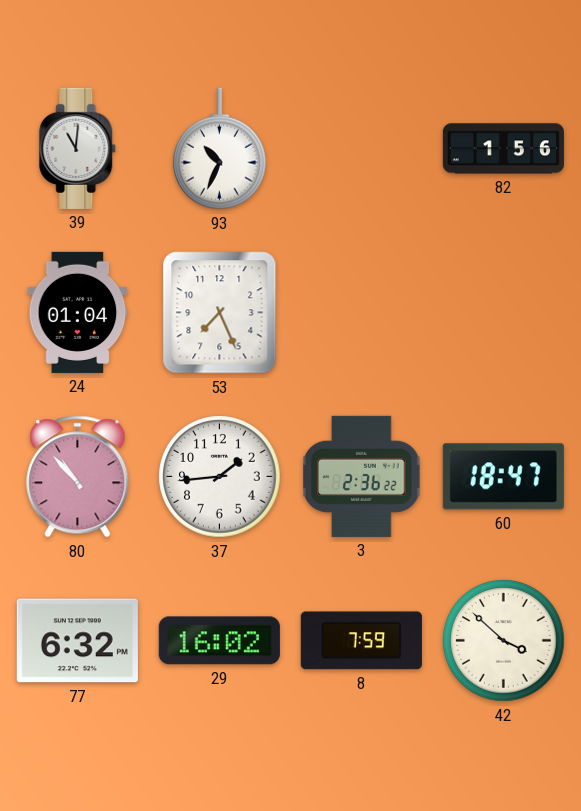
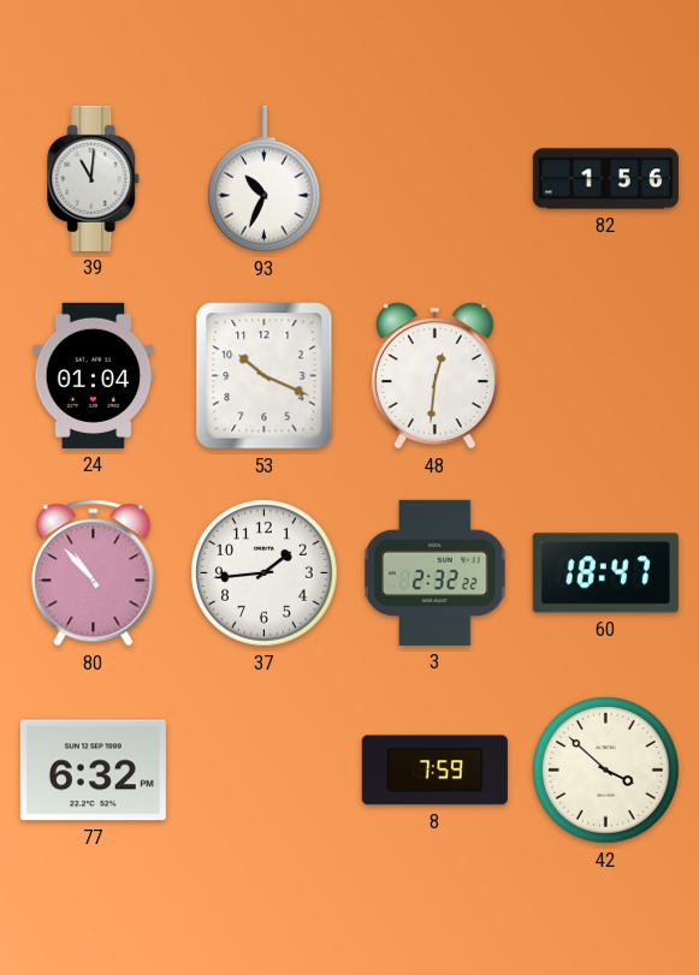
53: 7:26 -> 10:19
48: none -> 12:31
3: 2:36 -> 2:32
29: 16:02 -> none
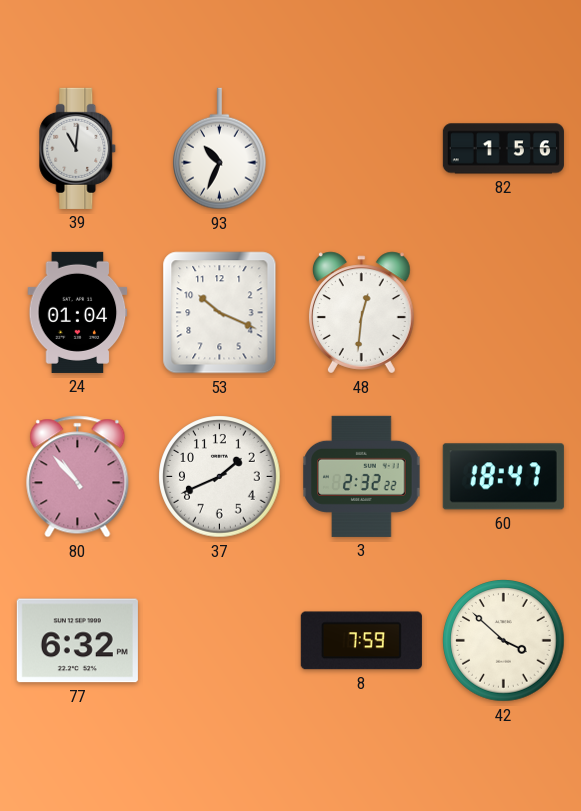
37: 1:44 -> 1:41
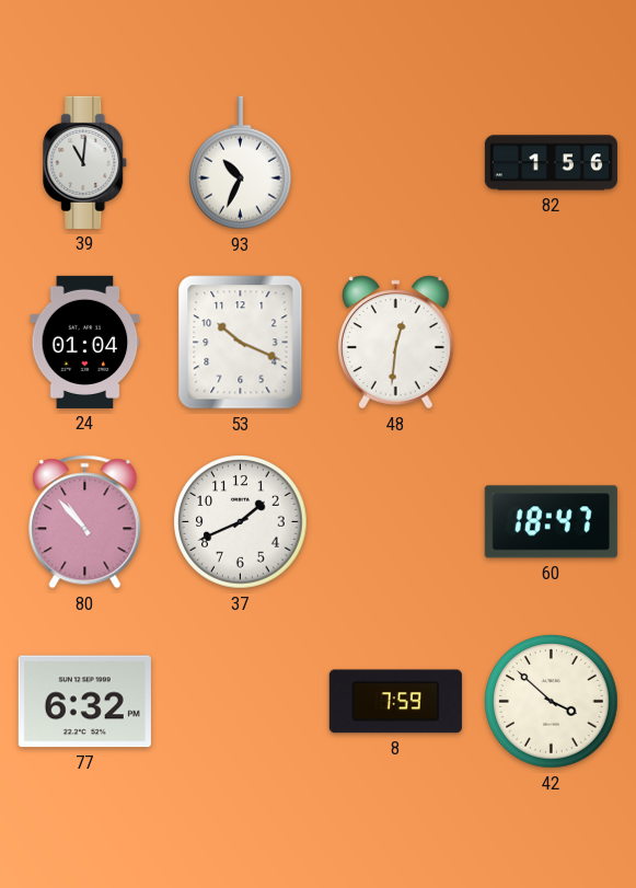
3: 2:32 -> none
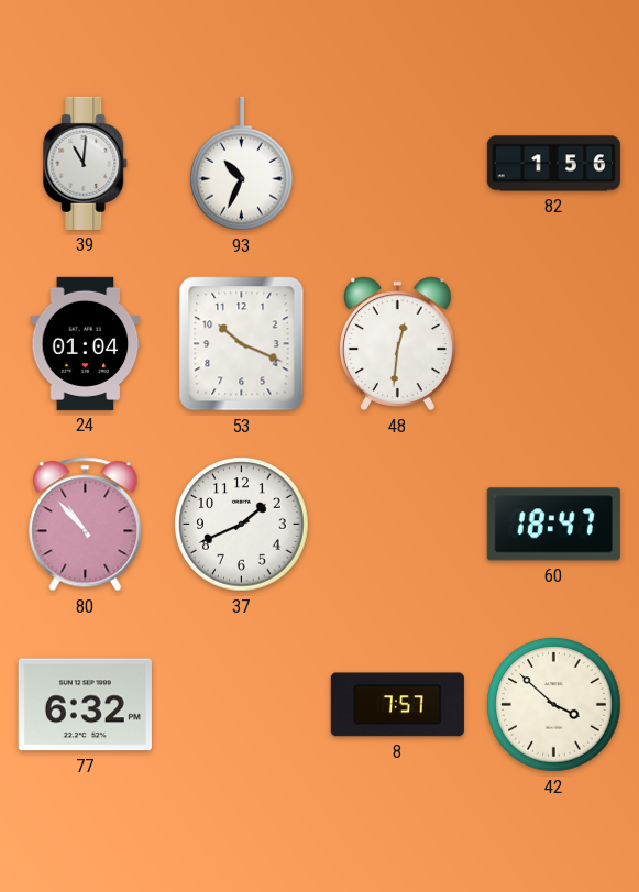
8: 7:59 -> 7:57
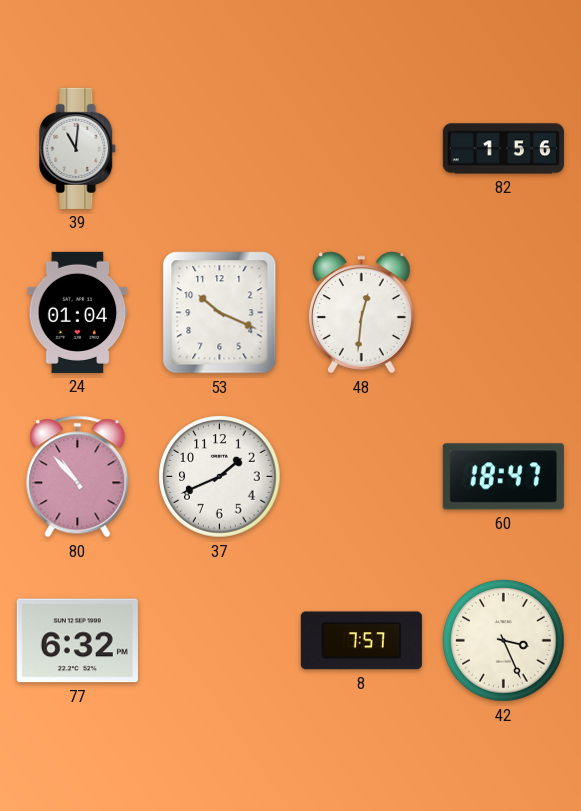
93: 10:34 -> none
42: 3:52 -> 3:26
